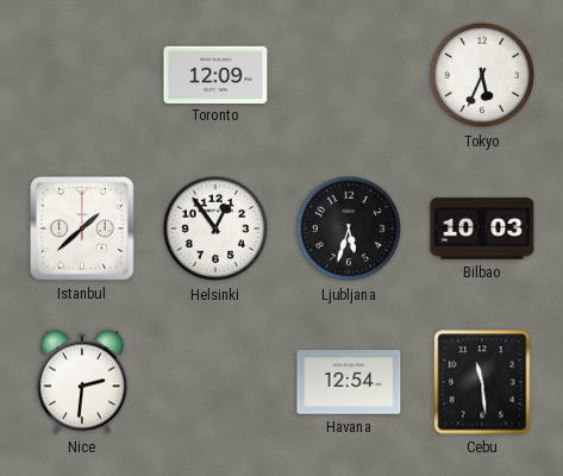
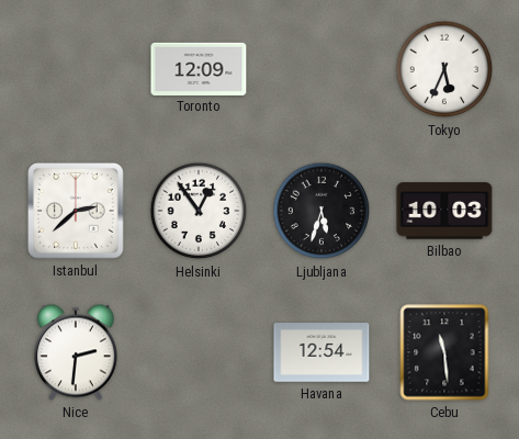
Istanbul: 1:38 -> 2:38
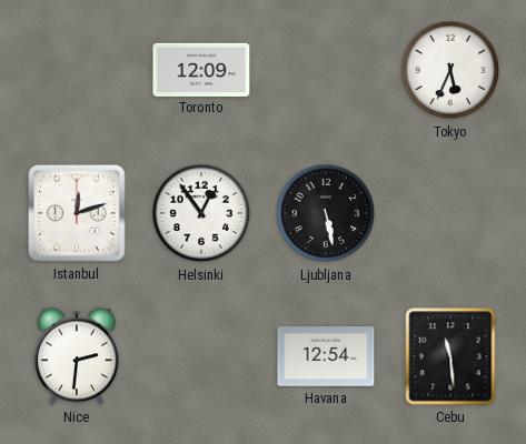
Istanbul: 2:38 -> 12:12
Ljubljana: 5:33 -> 5:28
Bilbao: 10:03 -> none
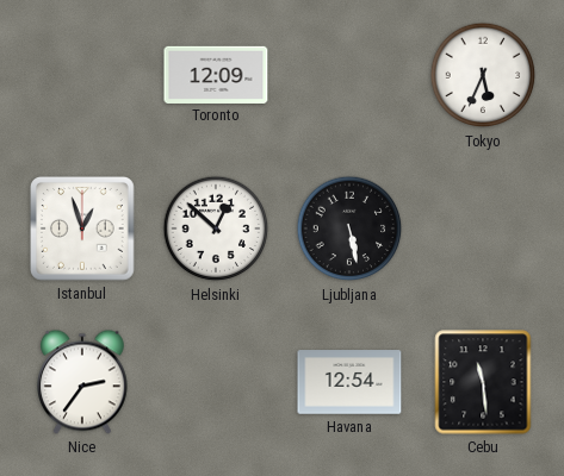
Istanbul: 12:12 -> 12:57
Helsinki: 12:54 -> 12:52
Nice: 2:31 -> 2:36
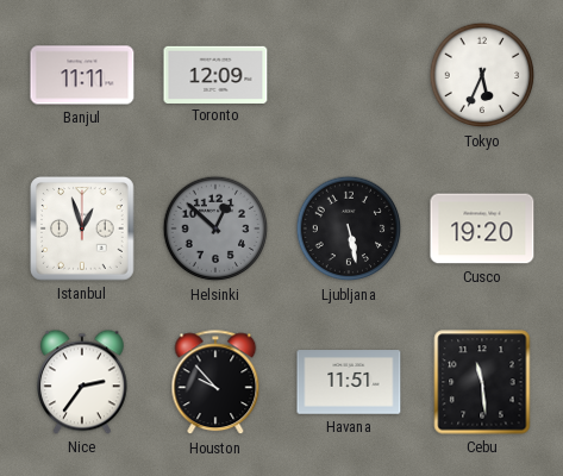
Banjul: none -> 11:11
Helsinki dial: white -> grey
Cusco: none -> 19:20
Houston: none -> 9:53
Havana: 12:54 -> 11:51
